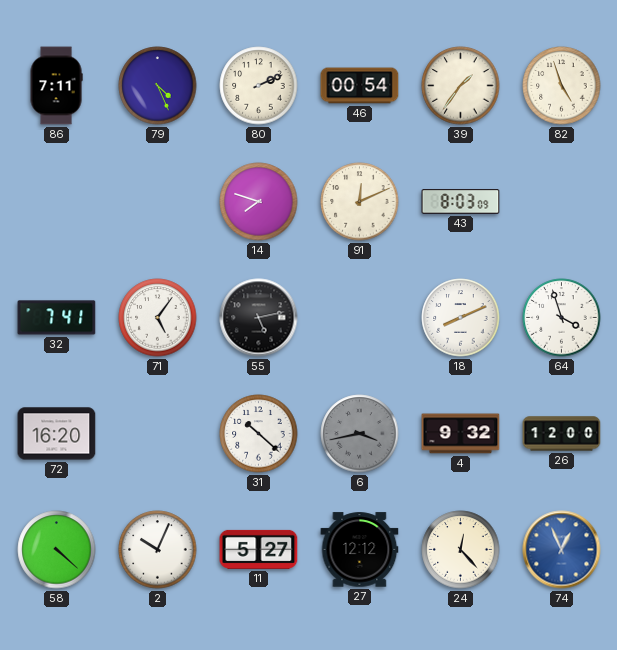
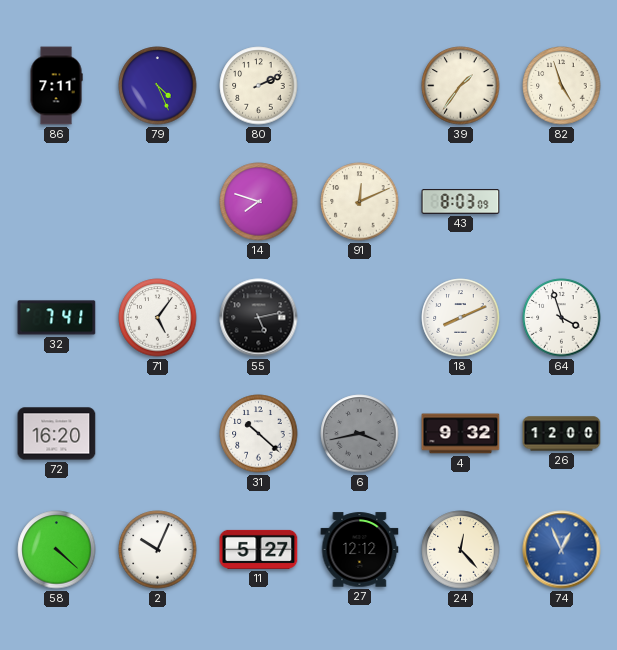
46: 00:54 -> none
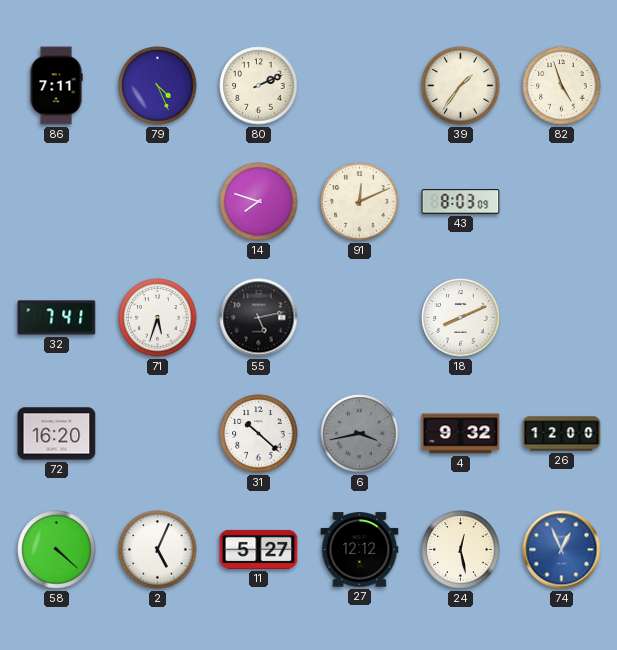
71: 5:06 -> 5:33
64: 3:57 -> none
2: 10:04 -> 5:04
24: 12:23 -> 12:28
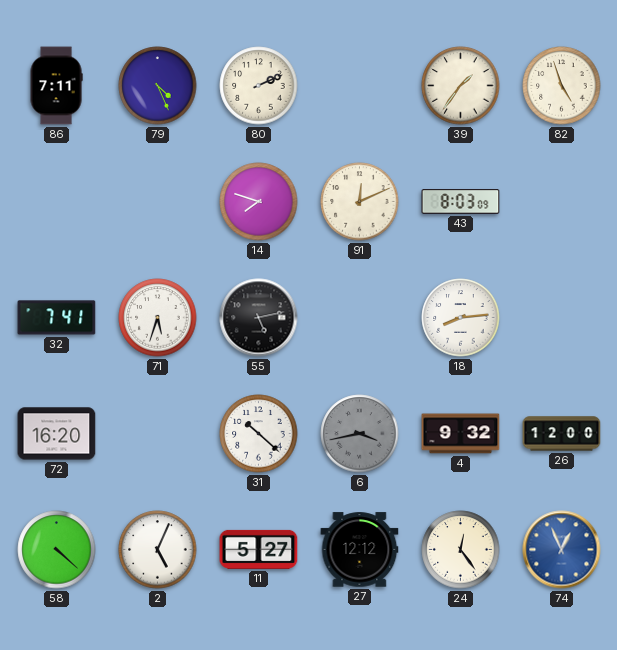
18: 8:11 -> 8:14
24: 12:28 -> 12:24
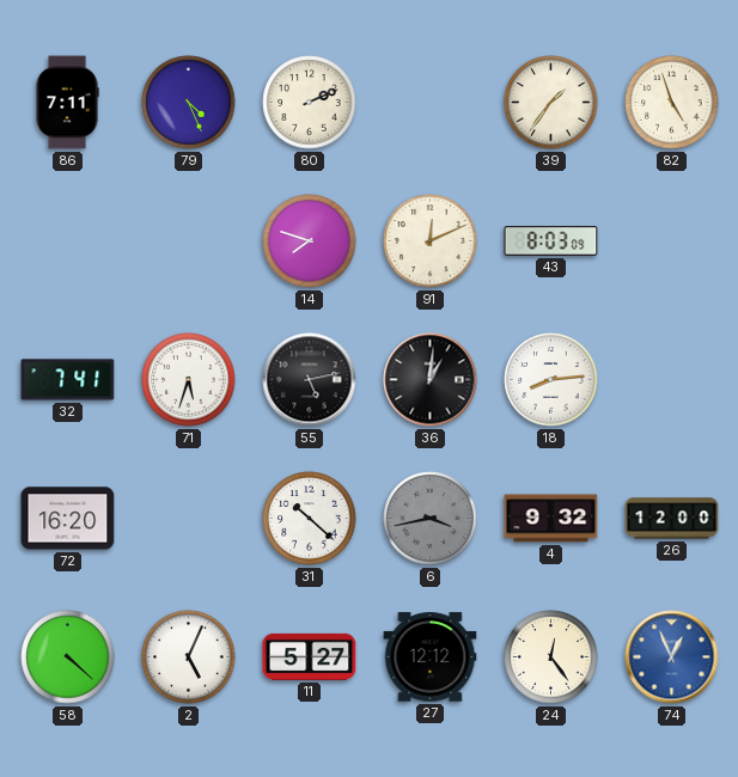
36: none -> 1:01
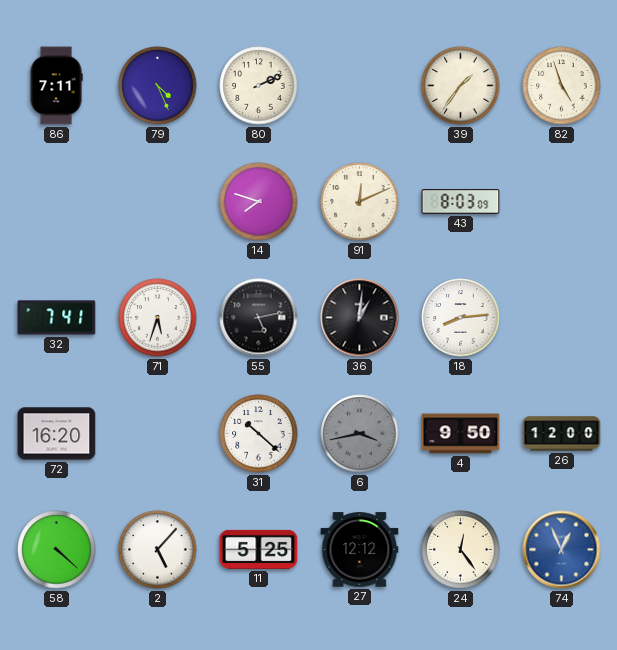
4: 9:32 -> 9:50
2: 5:04 -> 5:07
11: 5:27 -> 5:25
